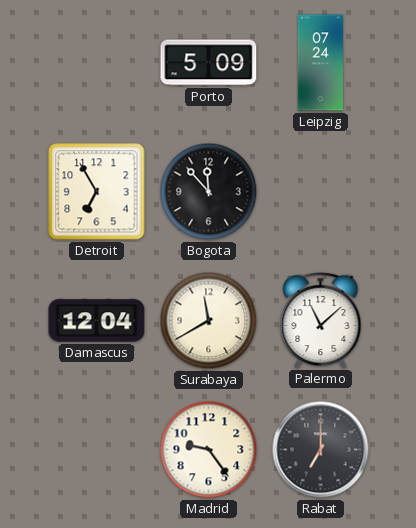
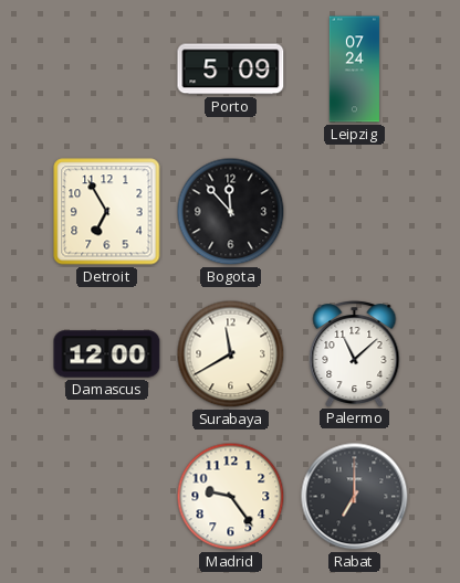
Damascus: 12:04 -> 12:00
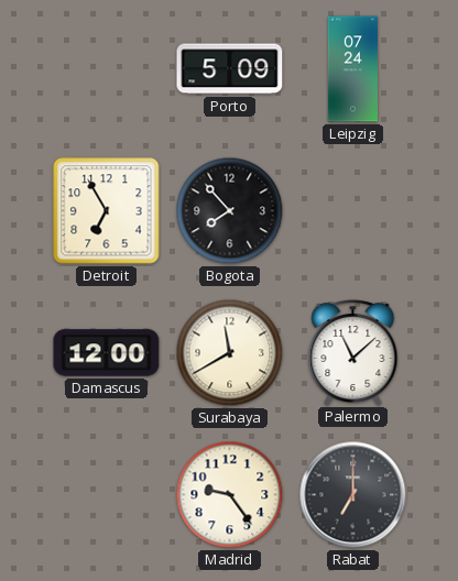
Bogota: 11:53 -> 7:53
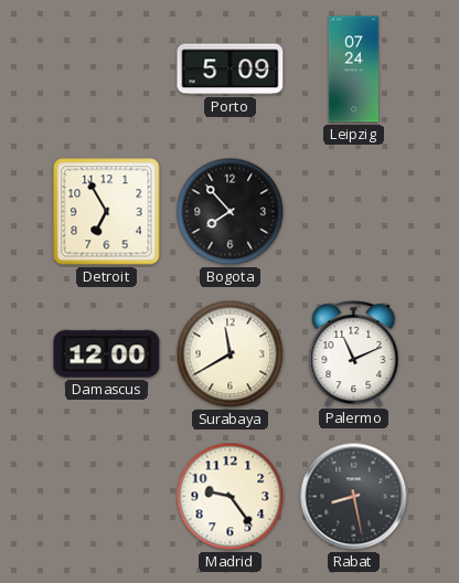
Palermo: 11:08 -> 11:11
Rabat: 7:00 -> 8:28
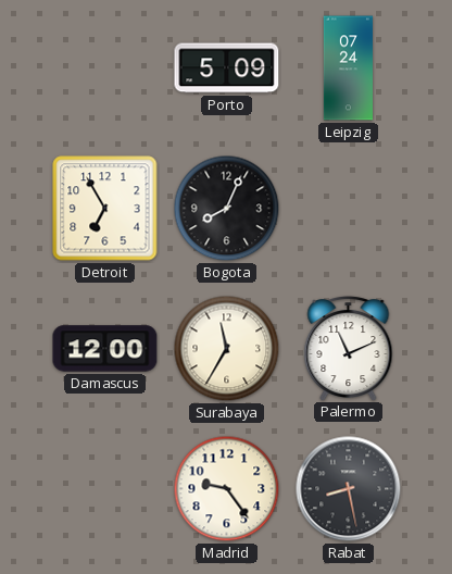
Bogota: 7:53 -> 8:04
Surabaya: 11:40 -> 11:35
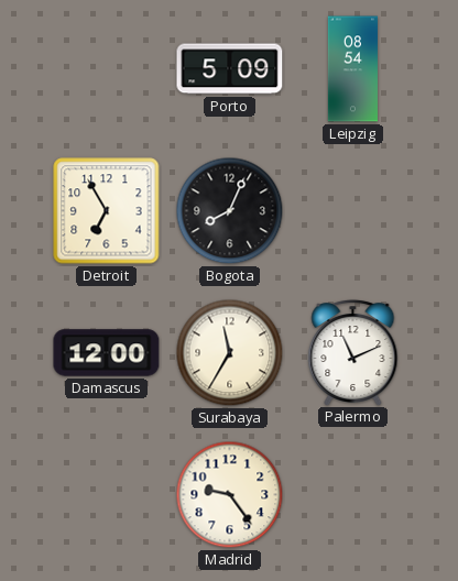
Leipzig: 07:24 -> 08:54
Rabat: 8:28 -> none
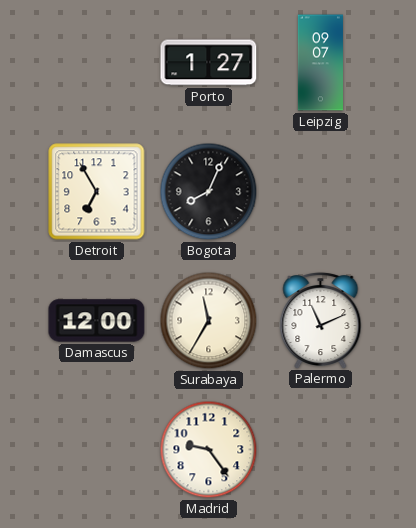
Porto: 5:09 -> 1:27
Leipzig: 08:54 -> 09:07
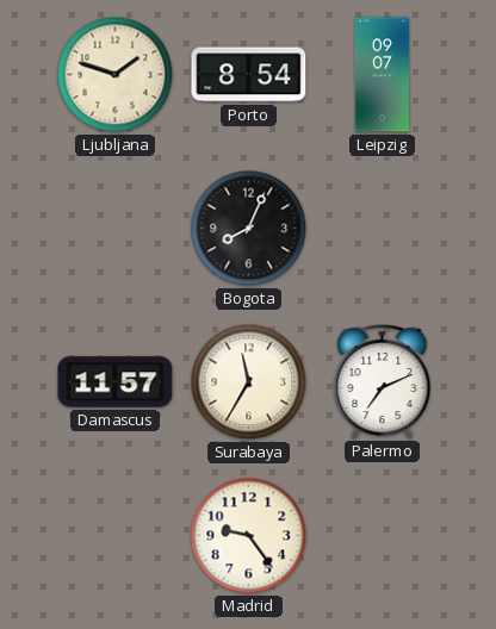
Ljubljana: none -> 1:48
Porto: 1:27 -> 8:54
Detroit: 6:55 -> none
Damascus: 12:00 -> 11:57
Palermo: 11:11 -> 7:11
